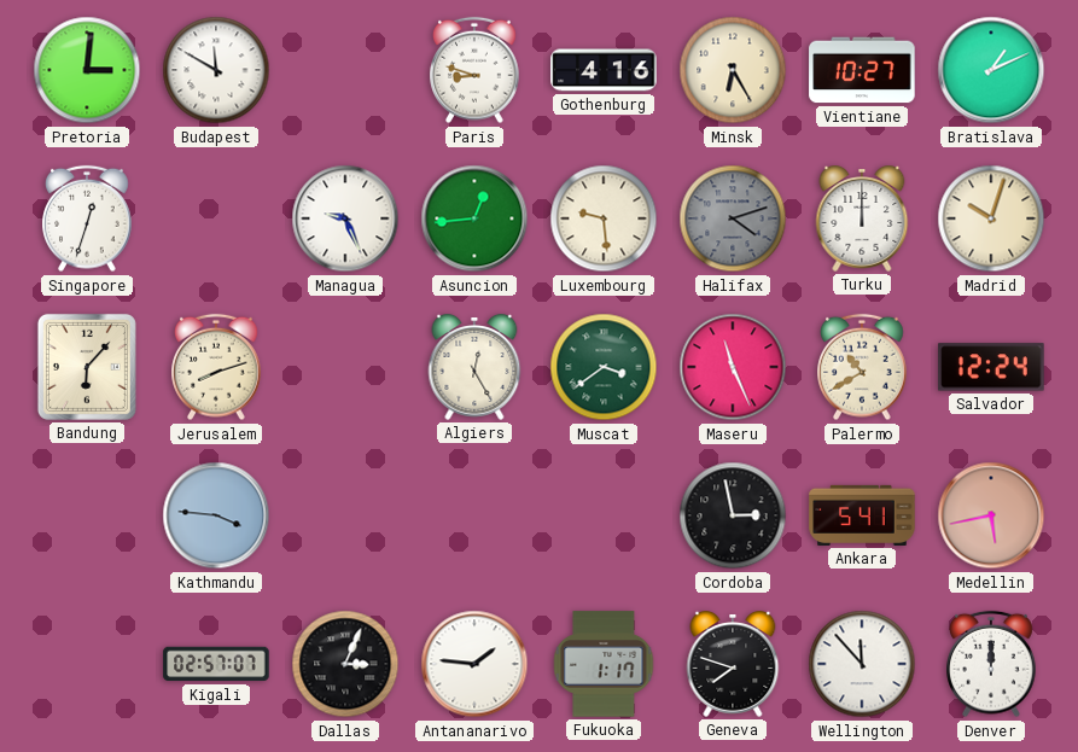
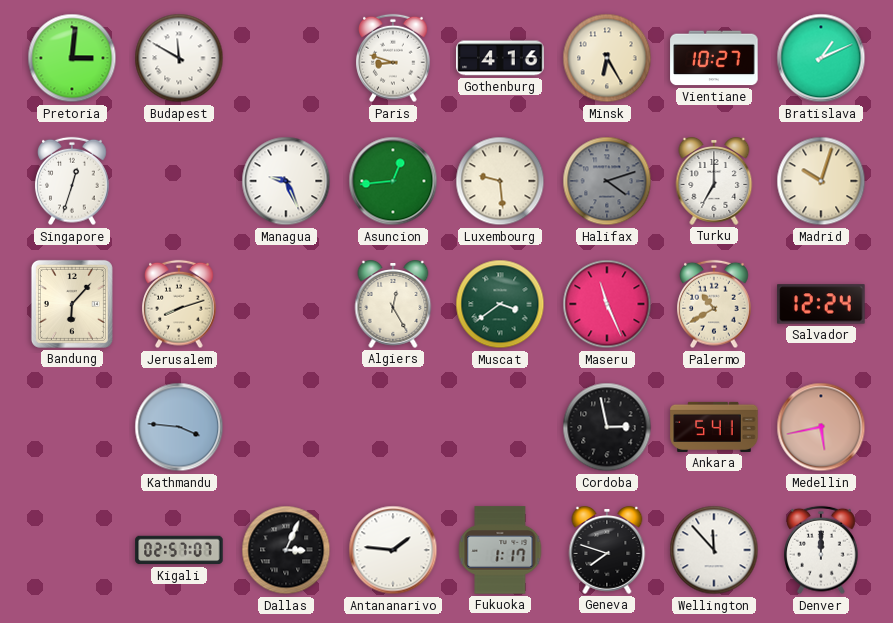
Turku: 12:00 -> 7:00
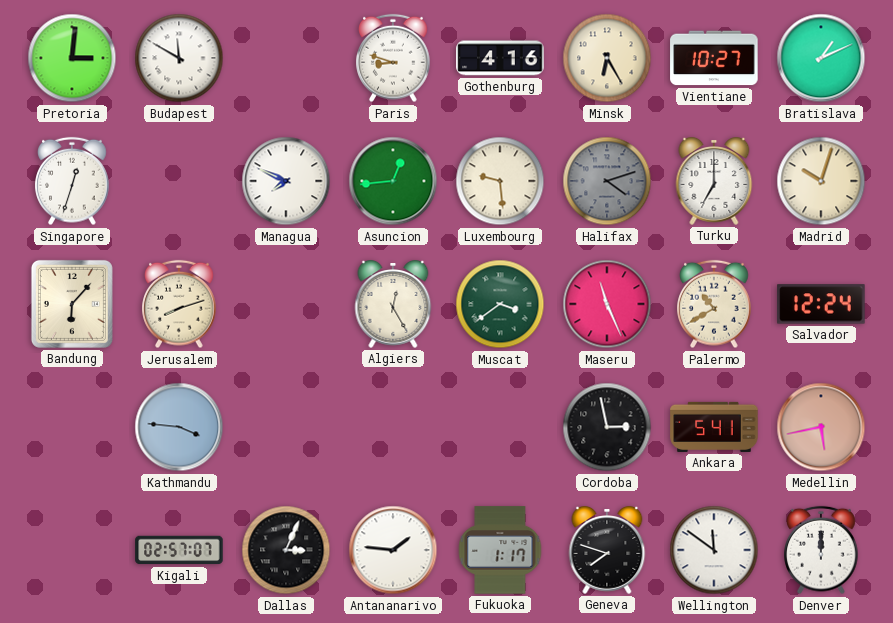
Managua: 9:26 -> 7:49
Wellington: 11:53 -> 11:51
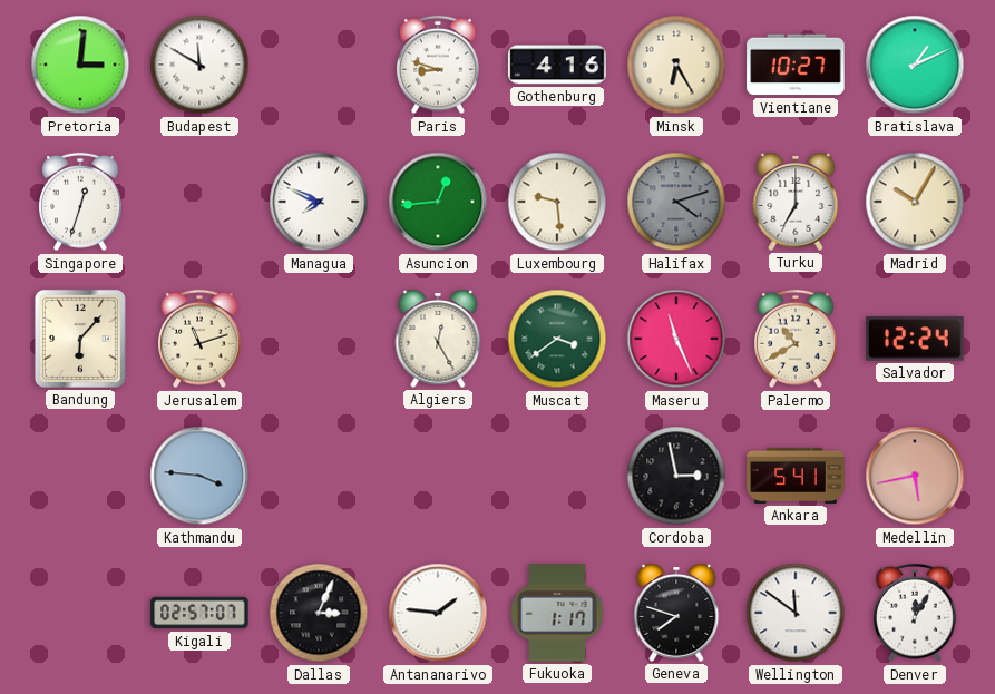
Madrid: 10:03 -> 10:05
Jerusalem: 8:12 -> 11:12
Denver: 12:00 -> 12:05
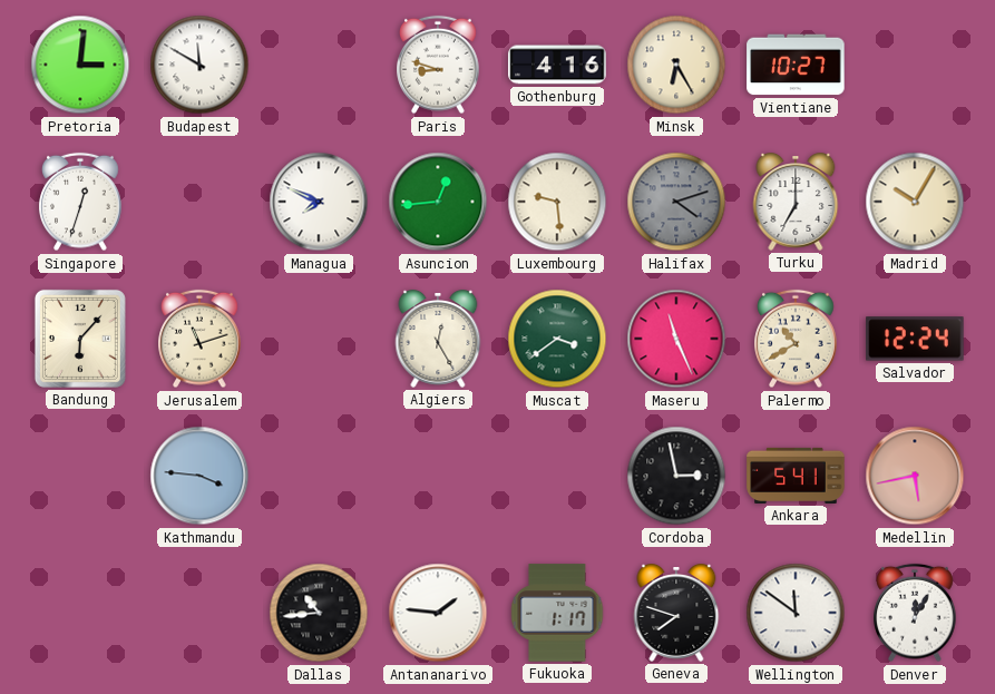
Bratislava: 1:11 -> none
Kigali: 02:57 -> none
Dallas: 3:04 -> 10:44
